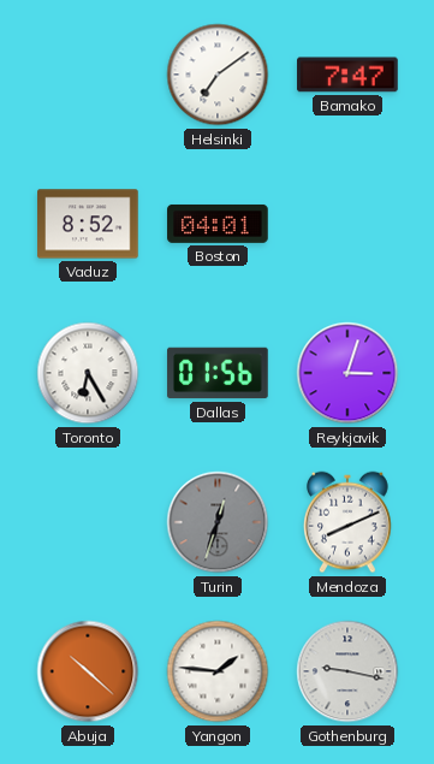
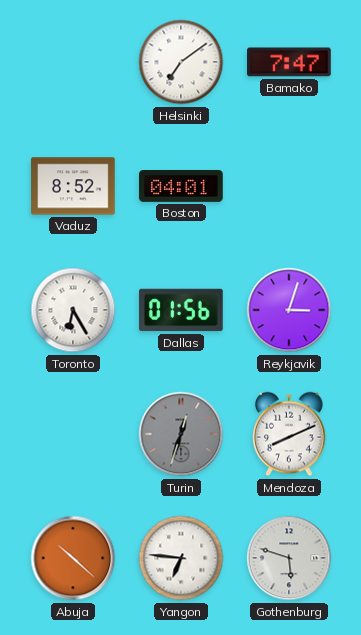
Yangon: 1:46 -> 6:46
Gothenburg: 9:17 -> 5:48
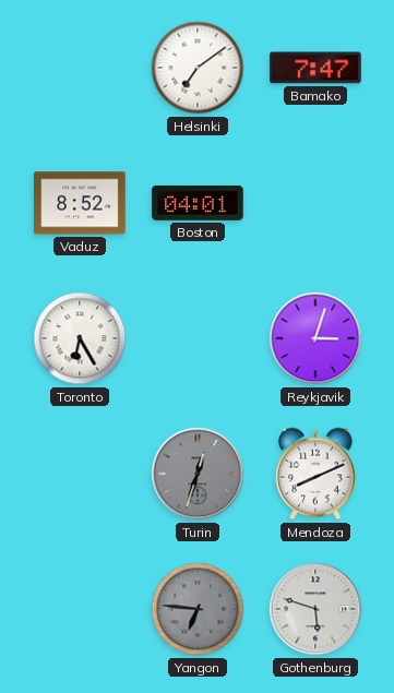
Dallas: 01:56 -> none
Abuja: 10:22 -> none
Yangon dial: white -> grey
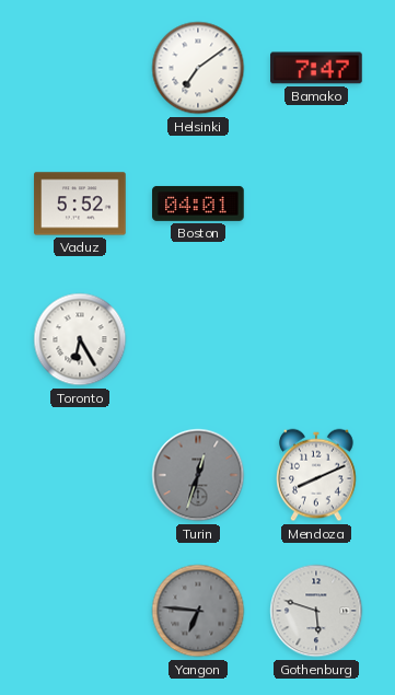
Vaduz: 8:52 -> 5:52
Reykjavik: 3:03 -> none
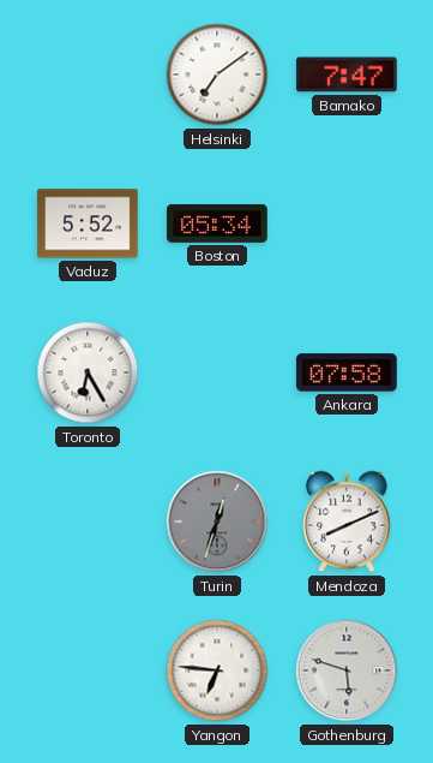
Boston: 04:01 -> 05:34
Ankara: none -> 07:58
Yangon dial: grey -> white
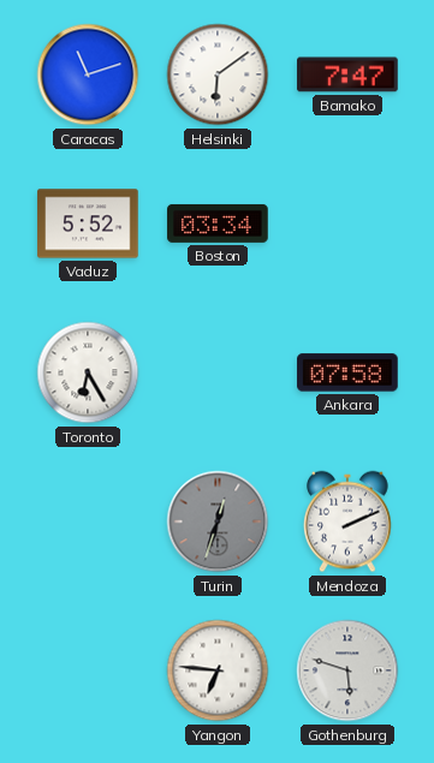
Caracas: none -> 11:12
Helsinki: 7:09 -> 6:09
Boston: 05:34 -> 03:34
Mendoza: 8:11 -> 2:11
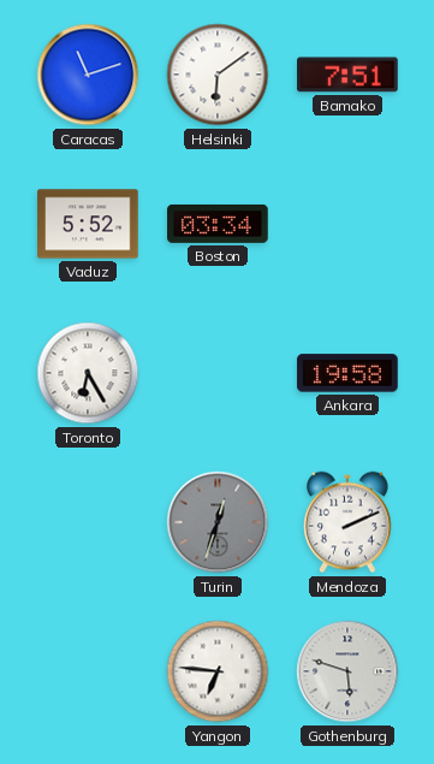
Bamako: 7:47 -> 7:51
Ankara: 07:58 -> 19:58
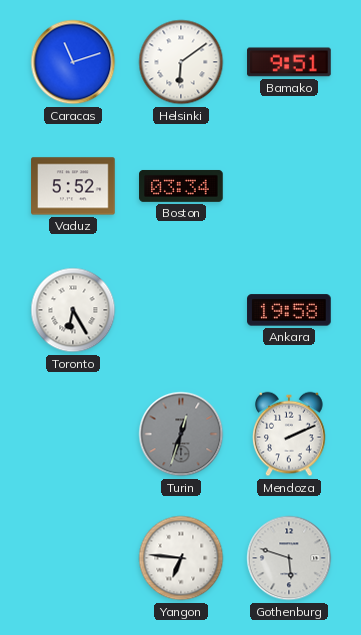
Bamako: 7:51 -> 9:51
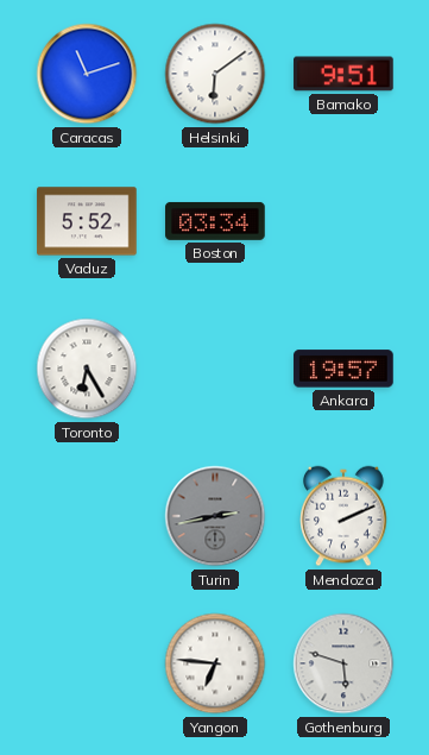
Ankara: 19:58 -> 19:57
Turin: 12:33 -> 2:43
